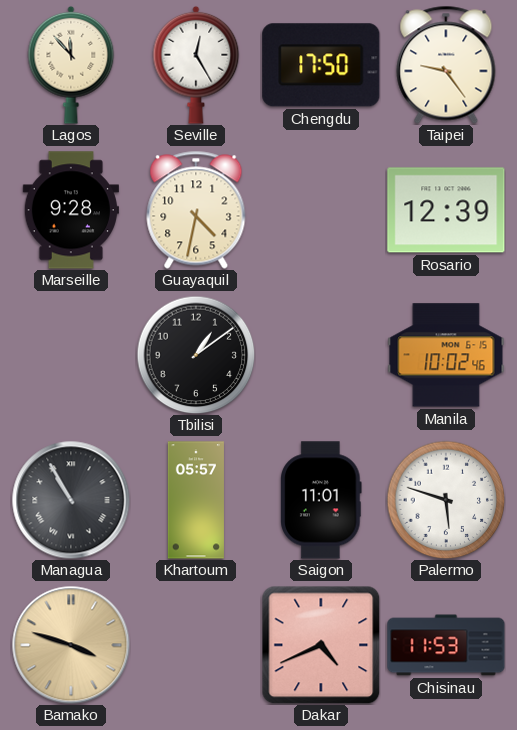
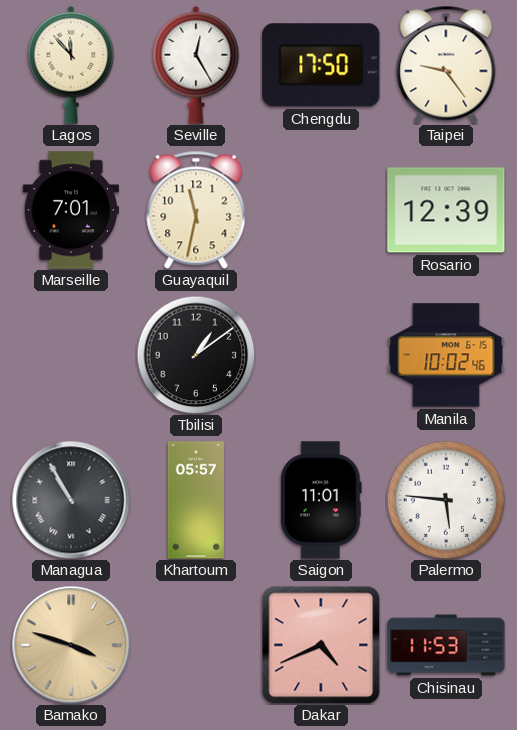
Marseille: 9:28 -> 7:01
Guayaquil: 4:32 -> 11:32
Palermo: 5:48 -> 5:46
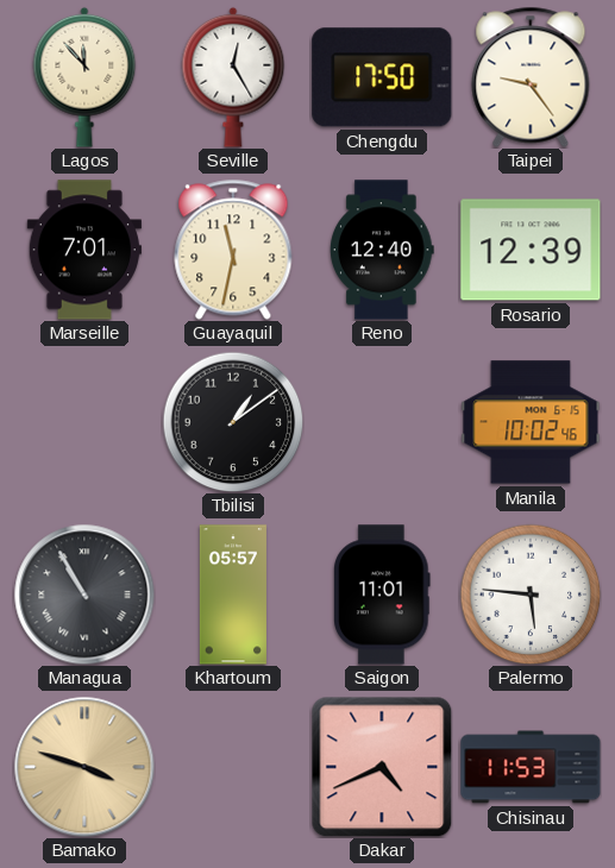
Reno: none -> 12:40
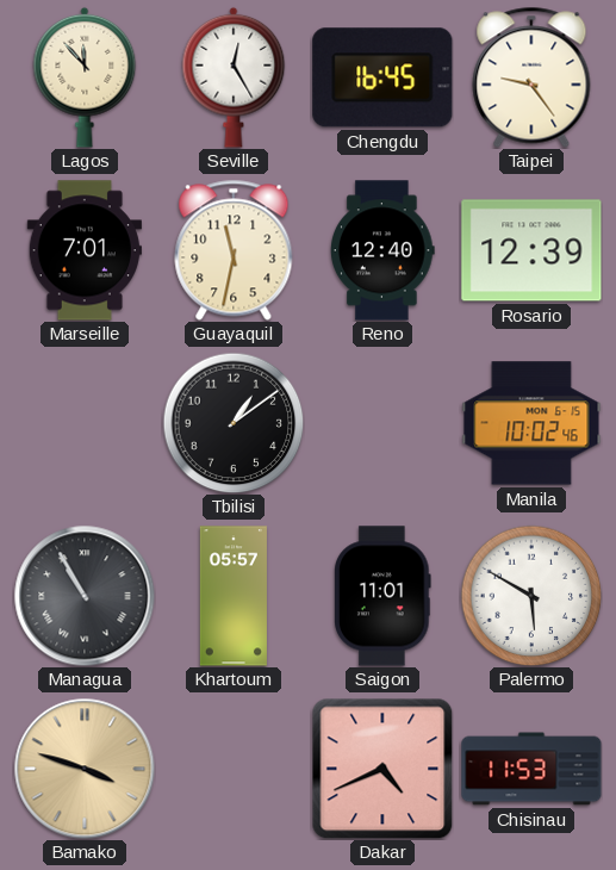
Chengdu: 17:50 -> 16:45
Palermo: 5:46 -> 5:50
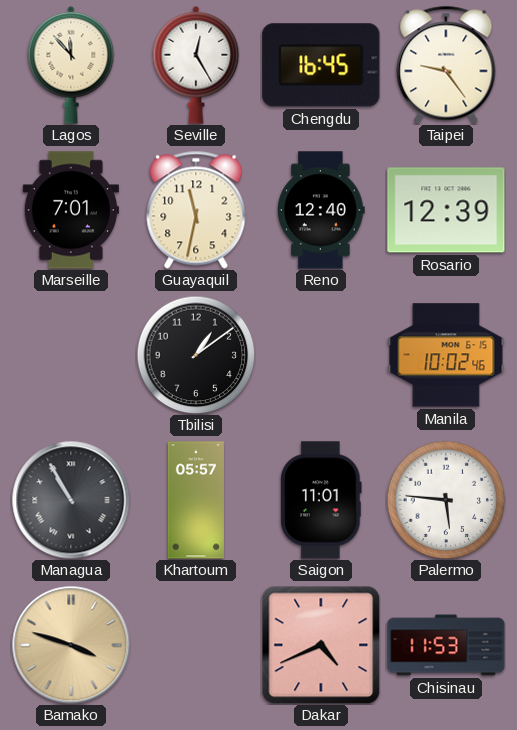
Palermo: 5:50 -> 5:46
